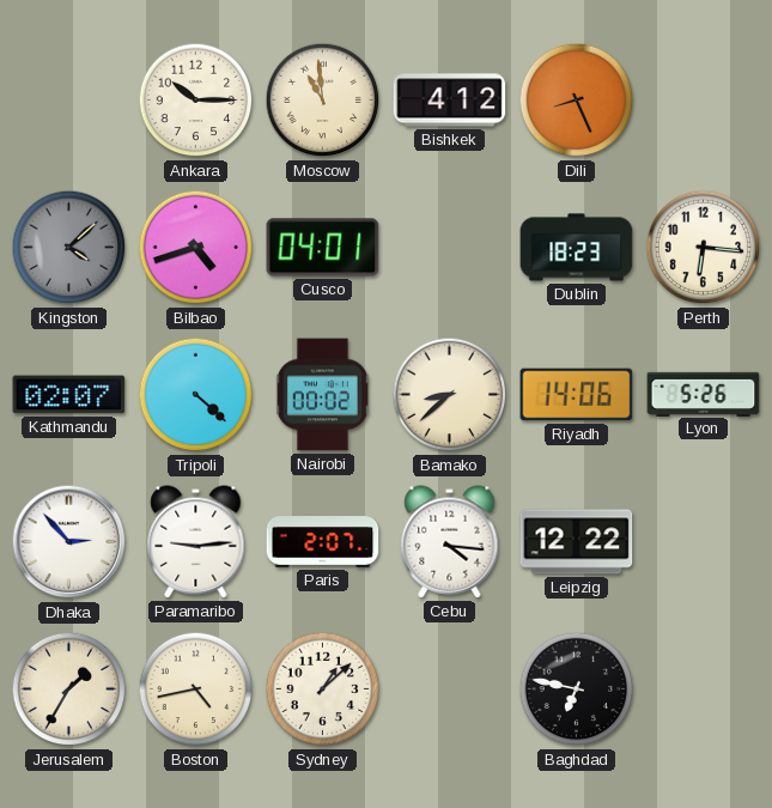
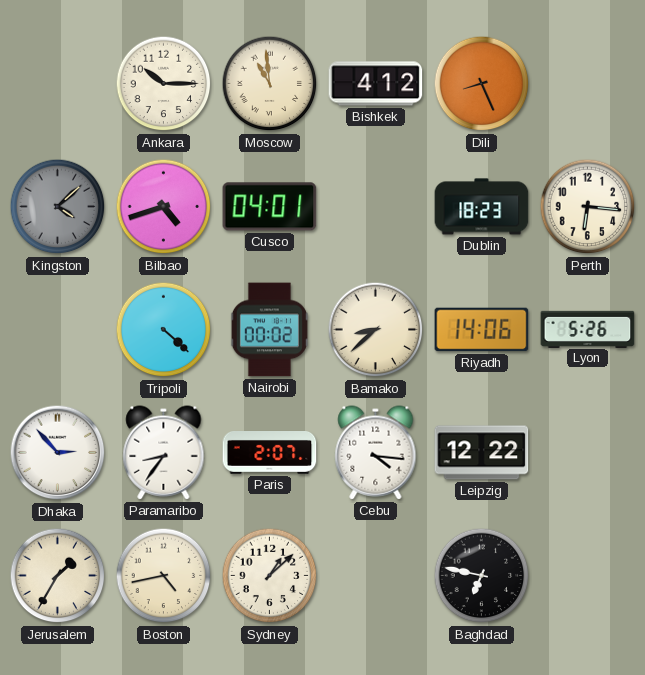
Kathmandu: 02:07 -> none
Paramaribo: 9:14 -> 8:36
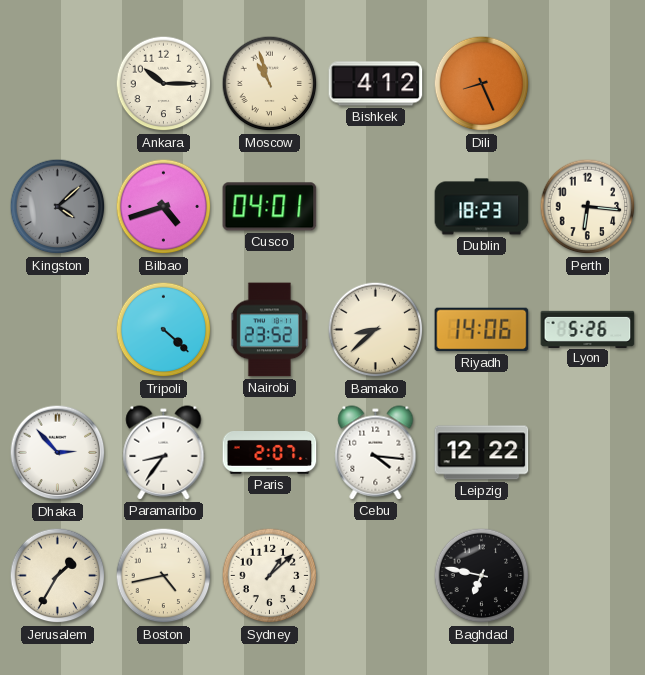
Moscow: 10:59 -> 10:57
Nairobi: 00:02 -> 23:52
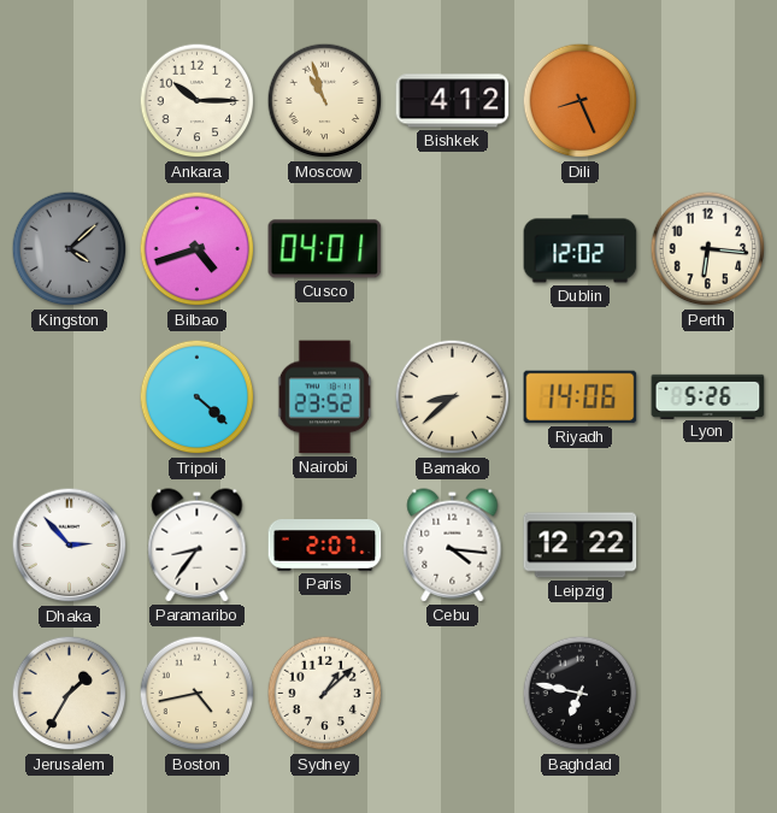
Dublin: 18:23 -> 12:02
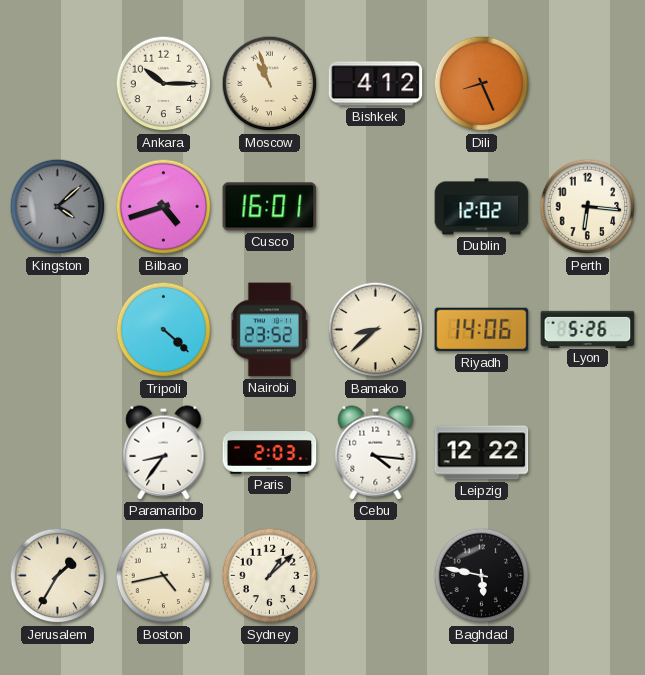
Cusco: 04:01 -> 16:01
Dhaka: 2:53 -> none
Paris: 2:07 -> 2:03
Baghdad: 6:47 -> 5:47
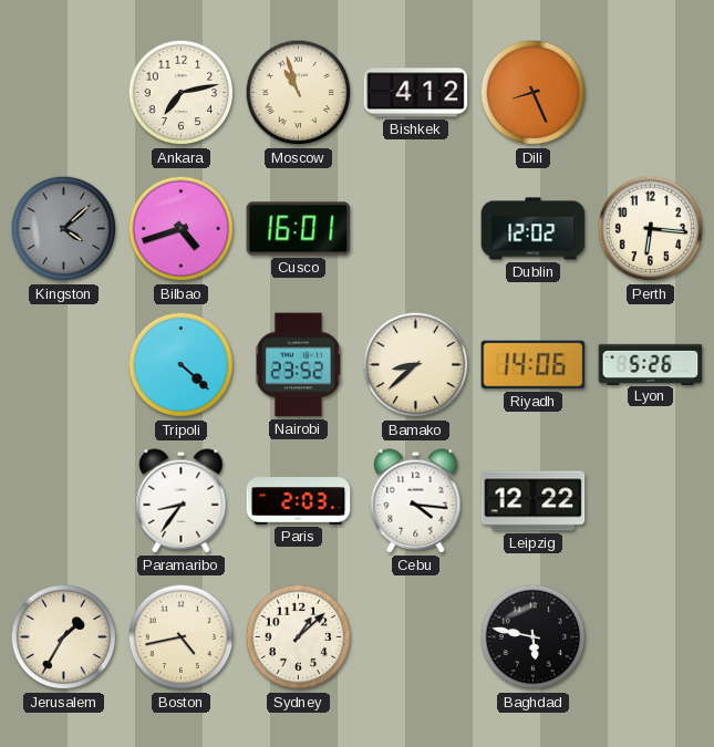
Ankara: 10:15 -> 7:13
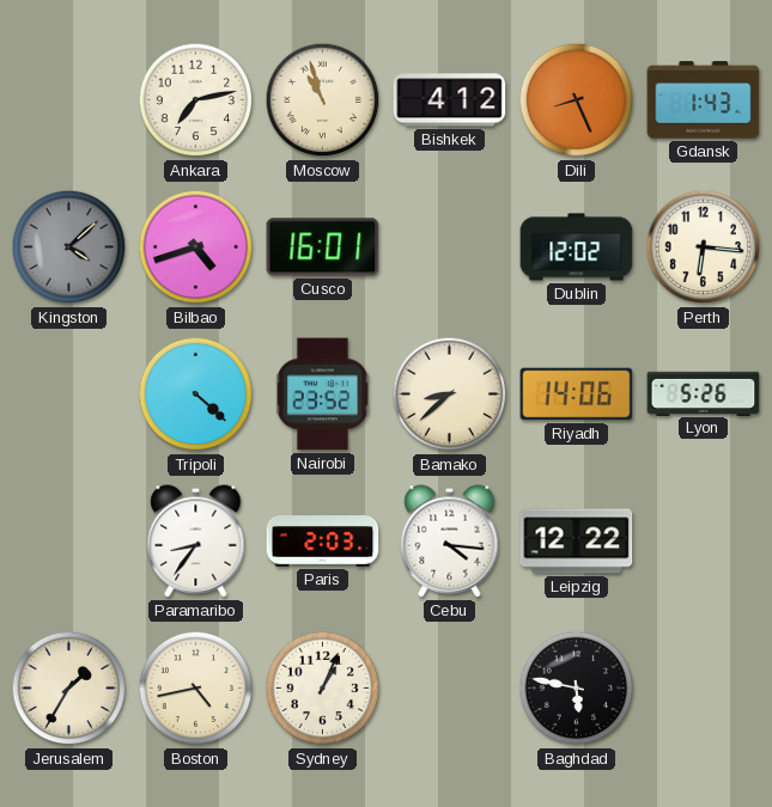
Gdansk: none -> 1:43
Sydney: 1:08 -> 1:04
